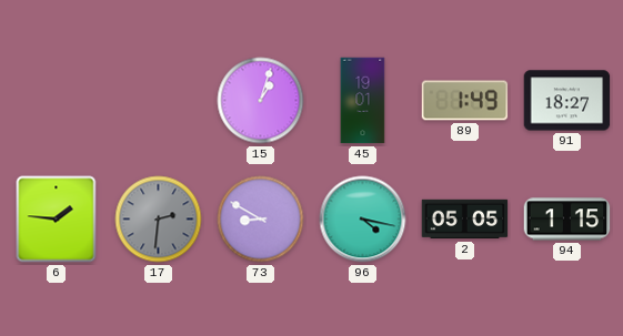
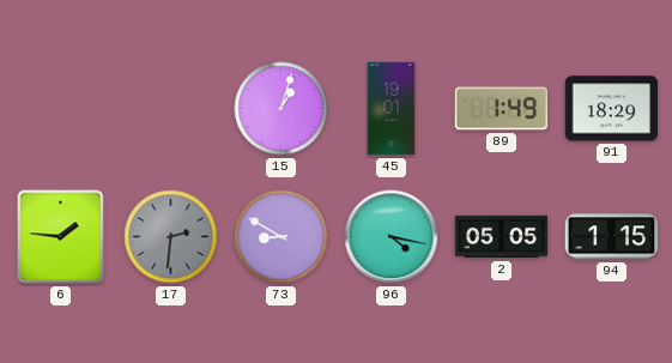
91: 18:27 -> 18:29
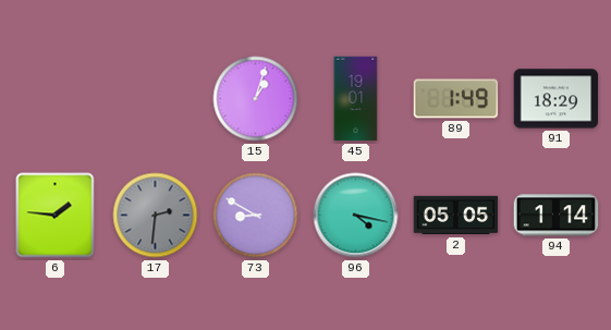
94: 1:15 -> 1:14
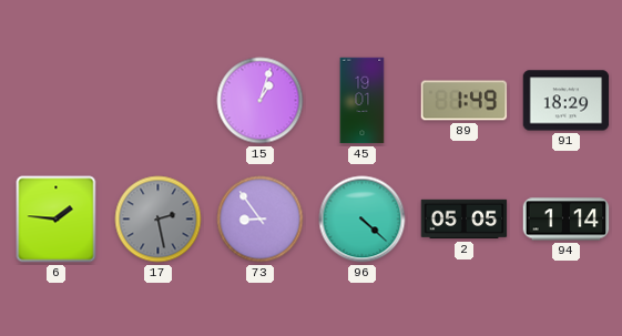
17: 2:31 -> 2:28
73: 8:50 -> 8:54
96: 4:17 -> 4:22
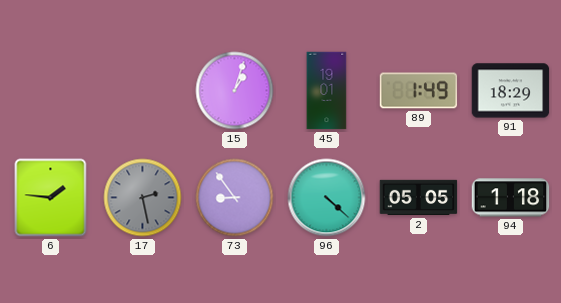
94: 1:14 -> 1:18
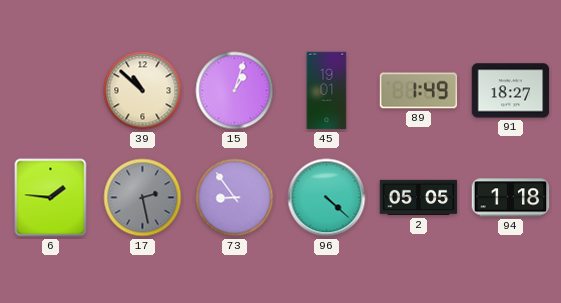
39: none -> 10:52
91: 18:29 -> 18:27
